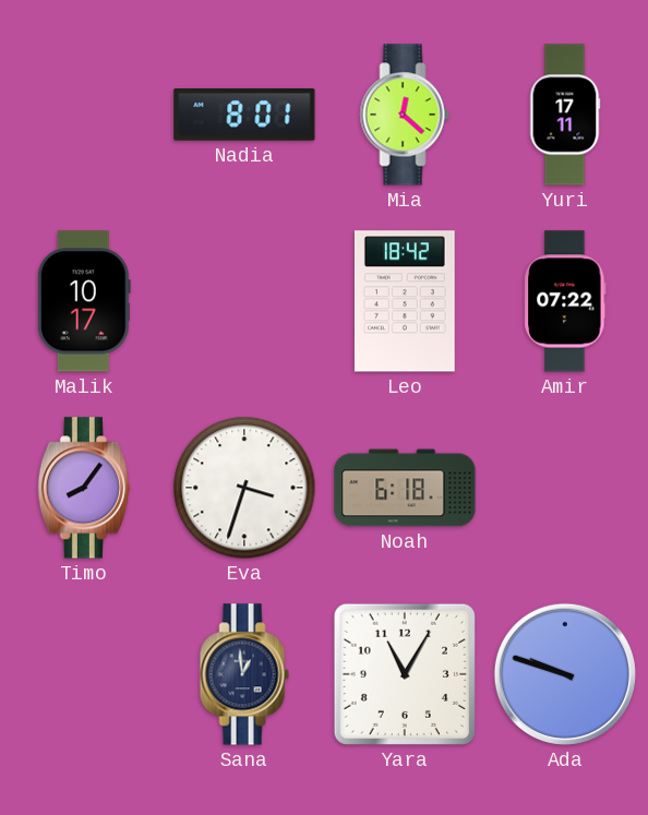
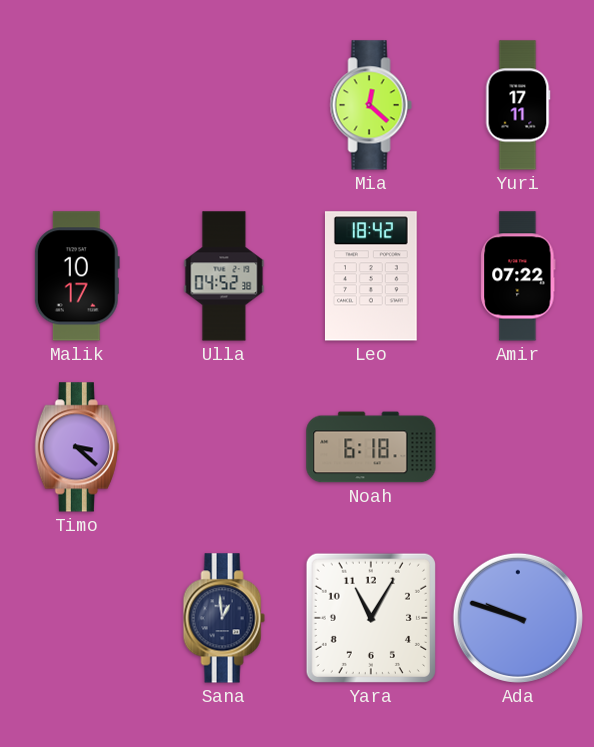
Nadia: 8:01 -> none
Ulla: none -> 04:52
Timo: 8:06 -> 3:22
Eva: 3:33 -> none
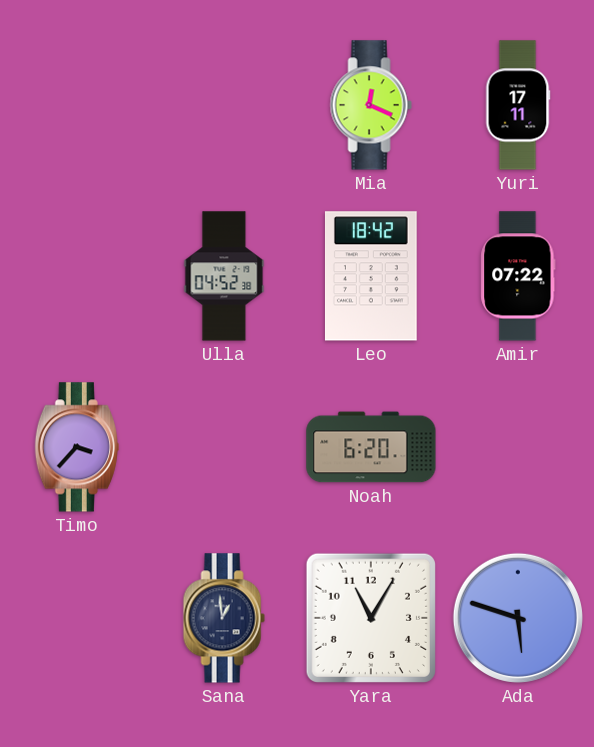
Mia: 12:22 -> 12:19
Malik: 10:17 -> none
Timo: 3:22 -> 3:37
Noah: 6:18 -> 6:20
Ada: 9:48 -> 5:48
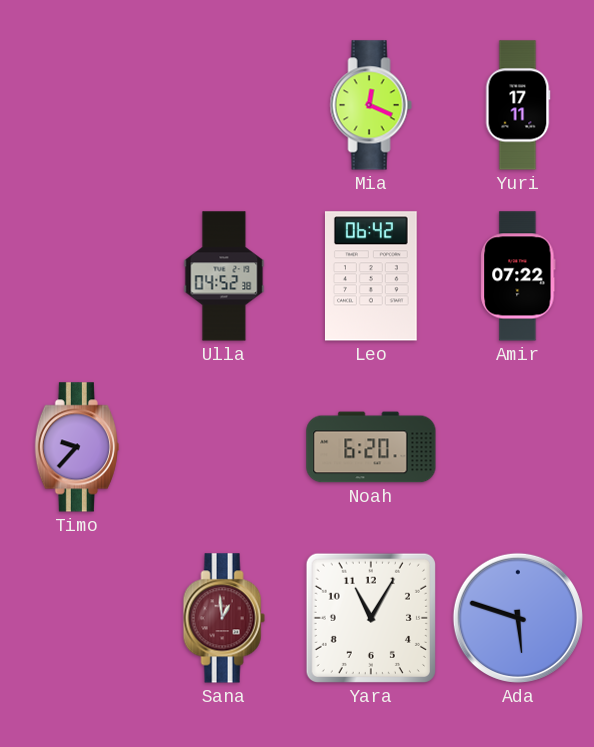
Leo: 18:42 -> 06:42
Timo: 3:37 -> 9:37
Sana dial: navy -> burgundy
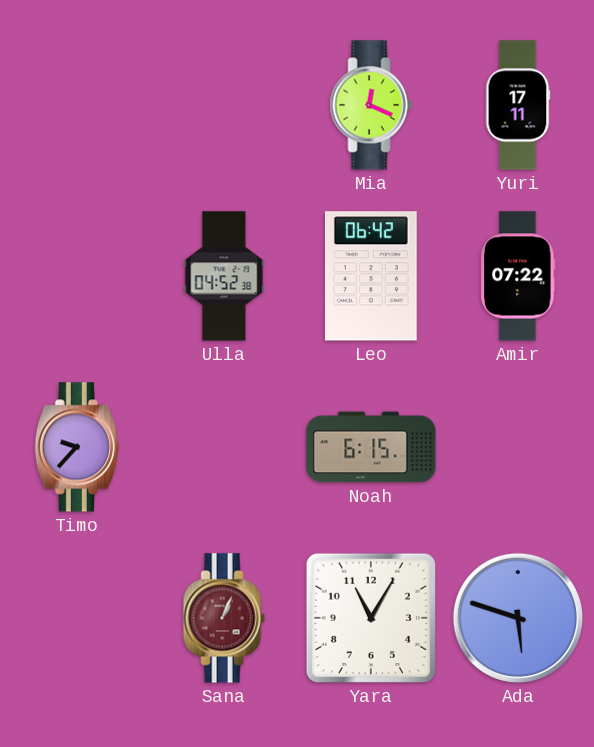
Noah: 6:20 -> 6:15
Sana: 12:59 -> 1:04
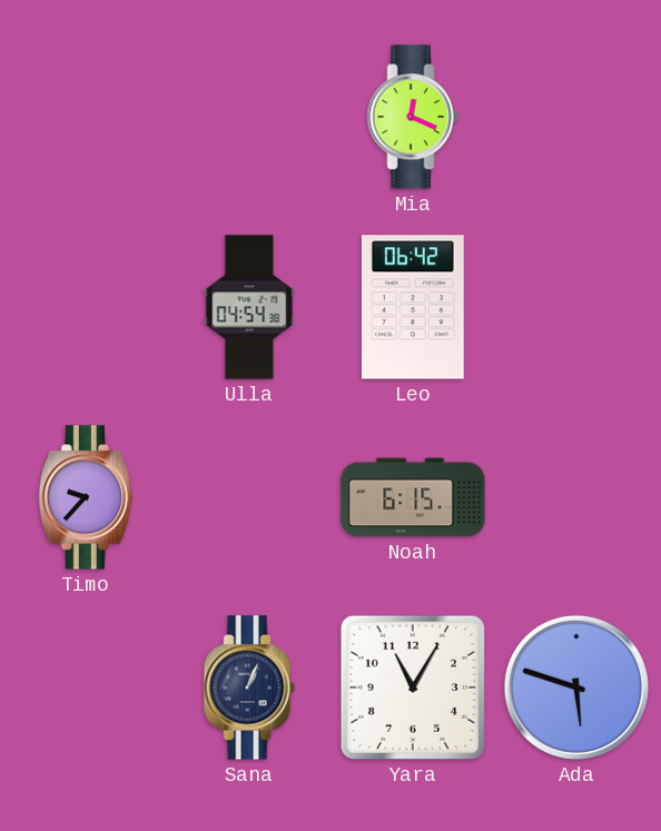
Yuri: 17:11 -> none
Ulla: 04:52 -> 04:54
Amir: 07:22 -> none
Sana dial: burgundy -> navy
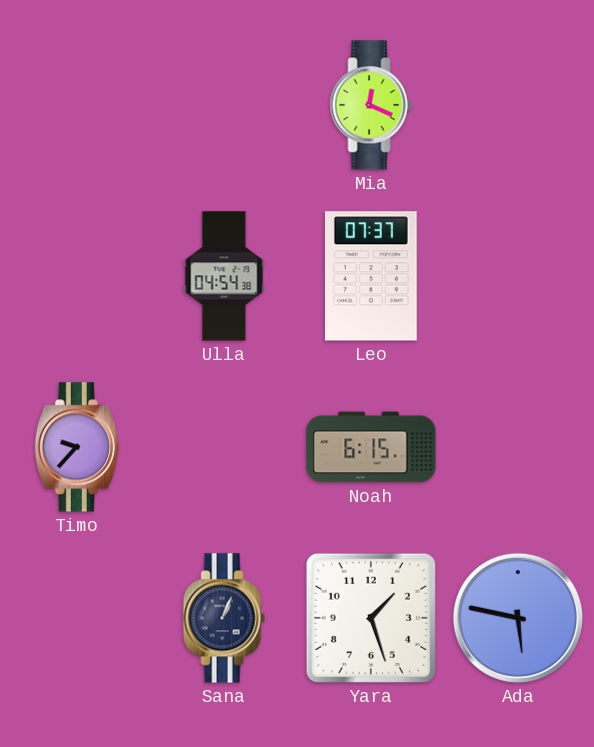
Leo: 06:42 -> 07:37
Yara: 11:05 -> 1:27
Ada: 5:48 -> 5:47
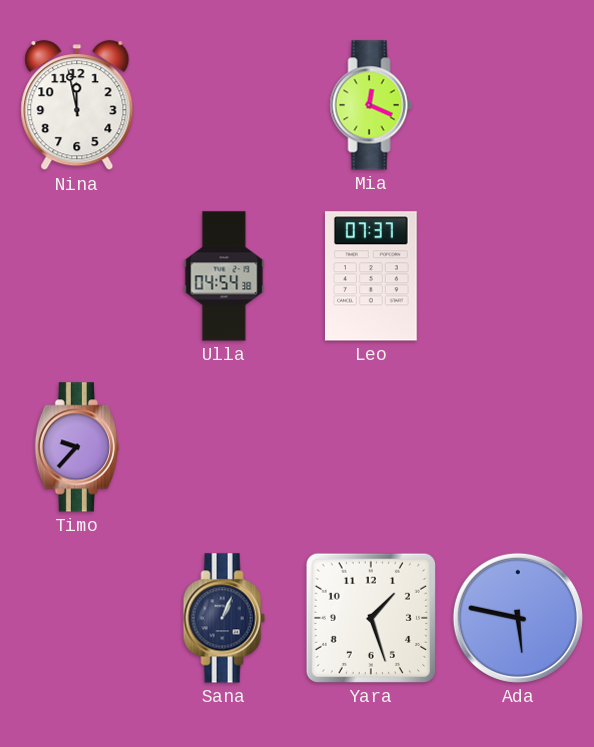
Nina: none -> 11:58
Noah: 6:15 -> none
